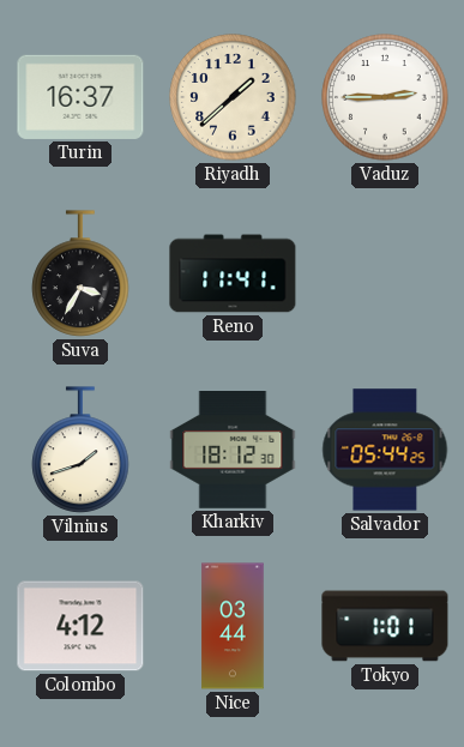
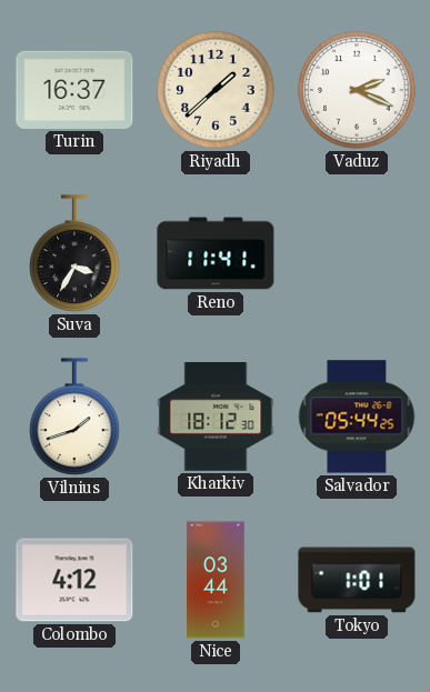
Vaduz: 2:45 -> 2:19
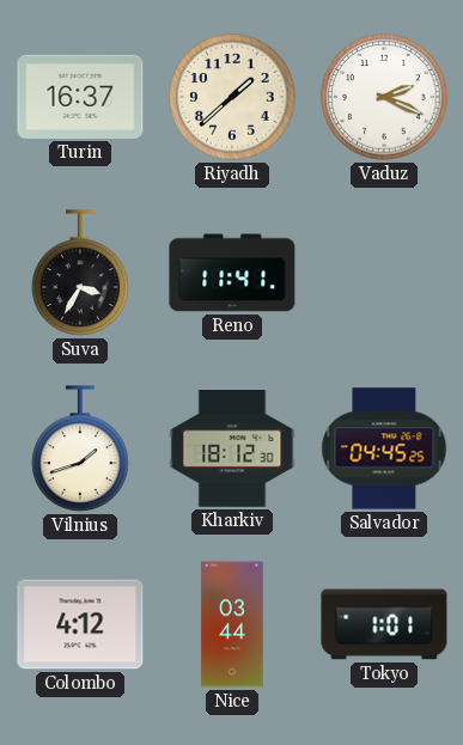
Salvador: 05:44 -> 04:45
